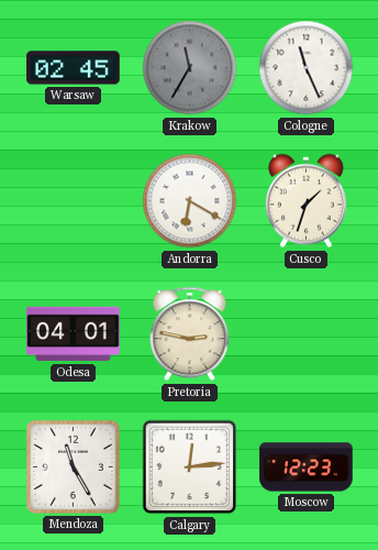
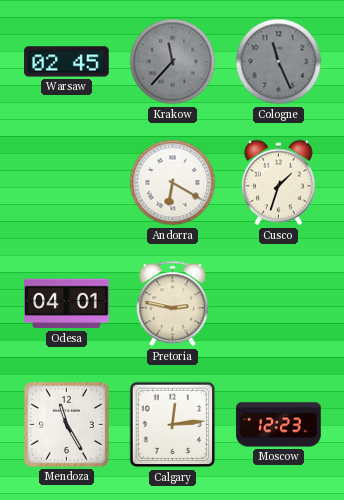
Krakow: 11:35 -> 11:37
Cologne dial: white -> grey
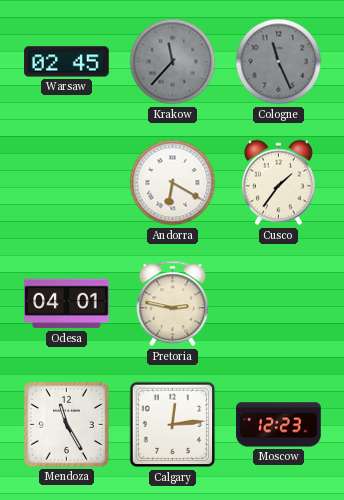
Cusco: 1:33 -> 1:36
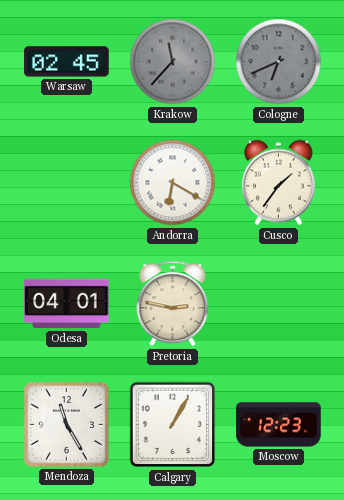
Cologne: 11:26 -> 6:41
Calgary: 12:14 -> 1:05
